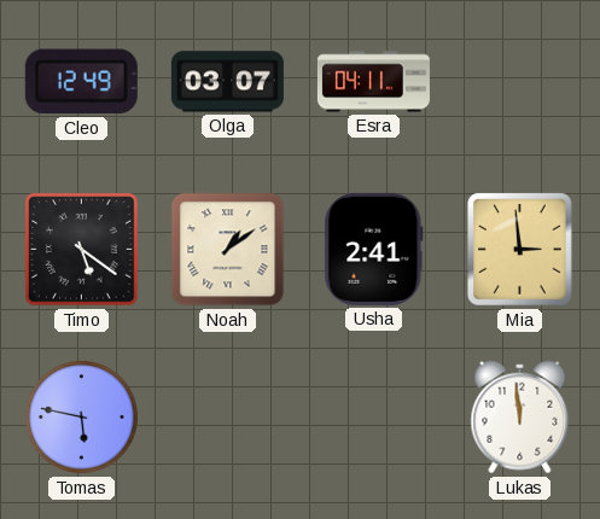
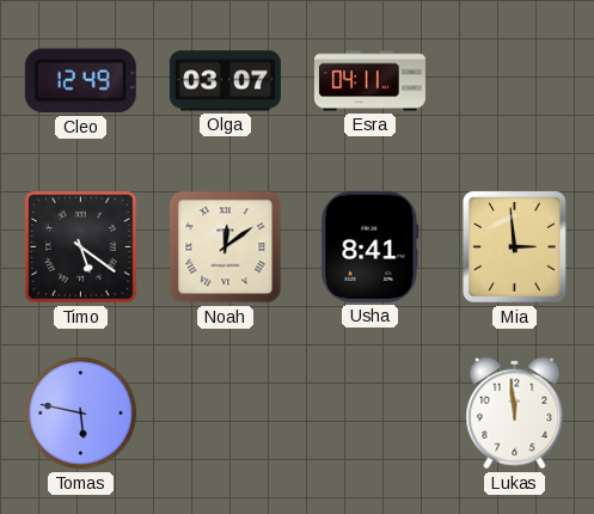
Noah: 1:09 -> 12:09
Usha: 2:41 -> 8:41
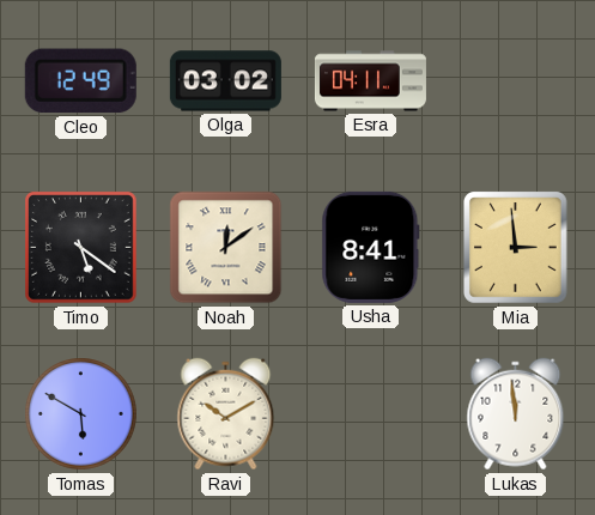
Olga: 03:07 -> 03:02
Tomas: 5:47 -> 5:50
Ravi: none -> 10:10
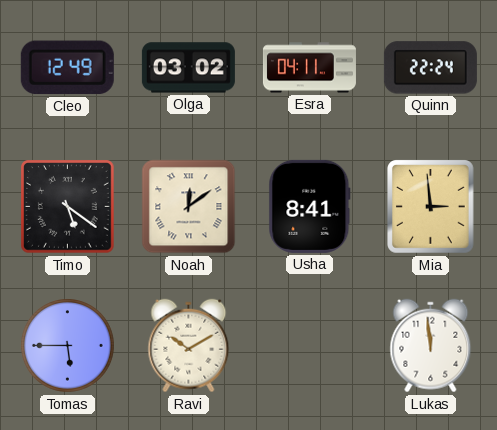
Quinn: none -> 22:24
Tomas: 5:50 -> 5:45
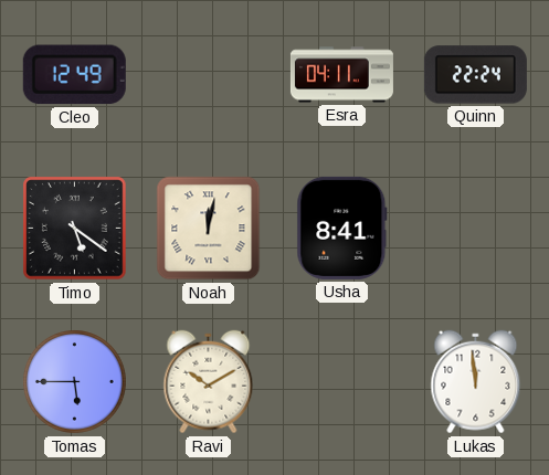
Olga: 03:02 -> none
Noah: 12:09 -> 12:02
Mia: 2:59 -> none
